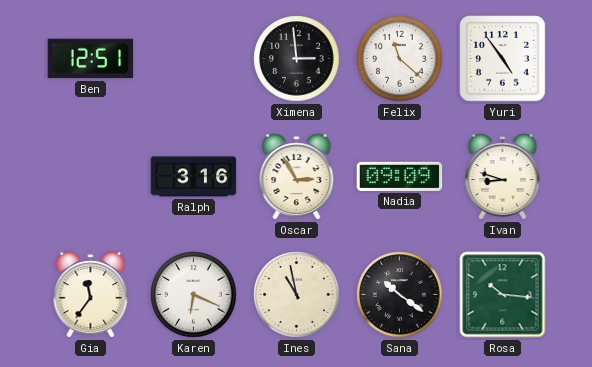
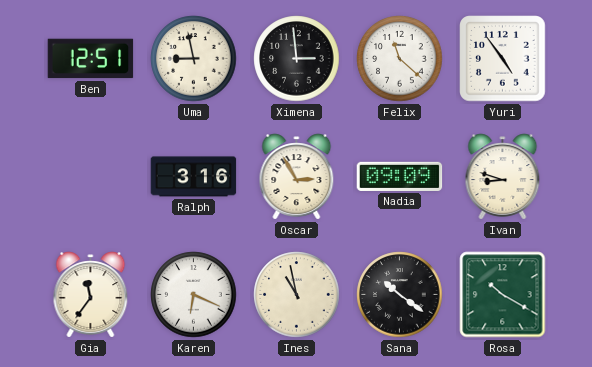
Uma: none -> 8:58
Rosa: 10:16 -> 10:20
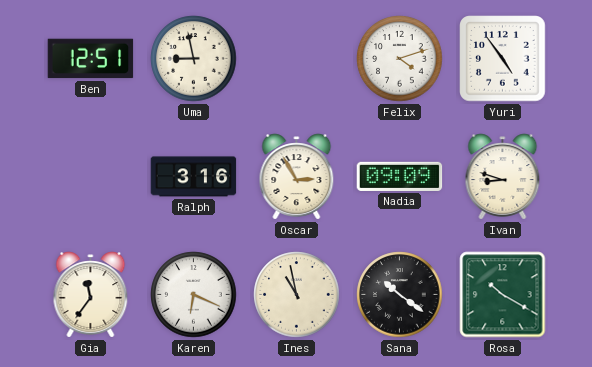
Ximena: 2:59 -> none
Felix: 11:22 -> 4:12
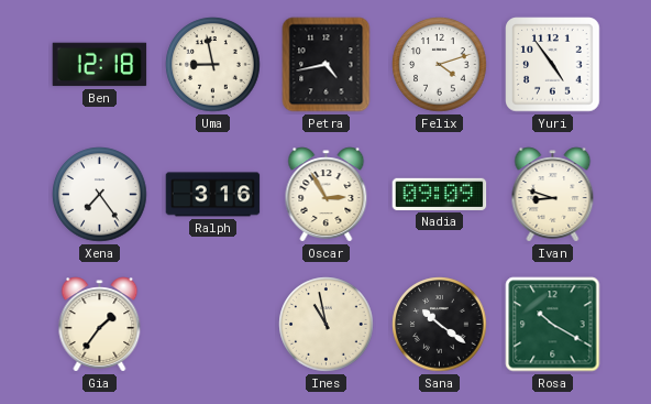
Ben: 12:51 -> 12:18
Petra: none -> 4:43
Xena: none -> 7:24
Gia: 11:36 -> 1:36
Karen: 6:19 -> none
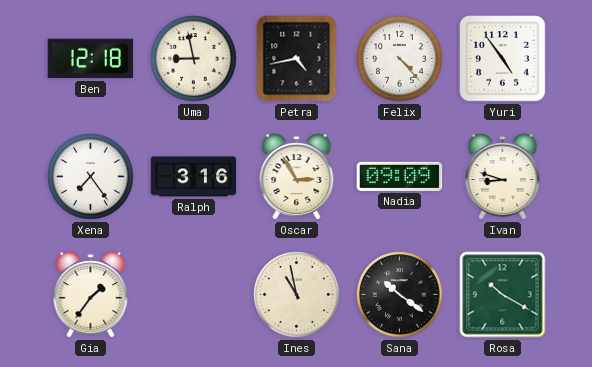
Felix: 4:12 -> 4:23
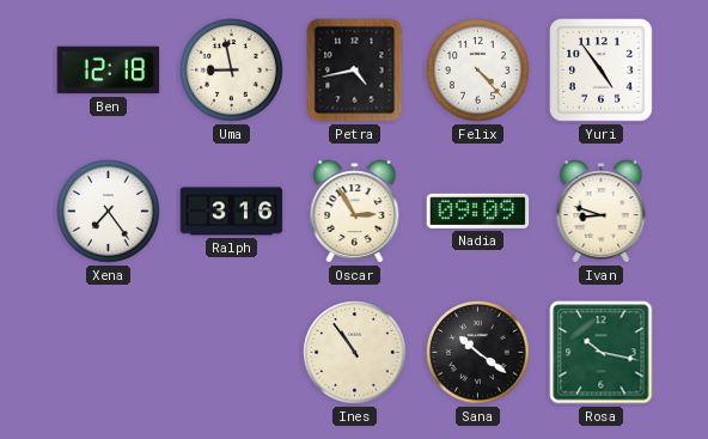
Gia: 1:36 -> none
Ines: 10:58 -> 10:54
Rosa: 10:20 -> 10:17
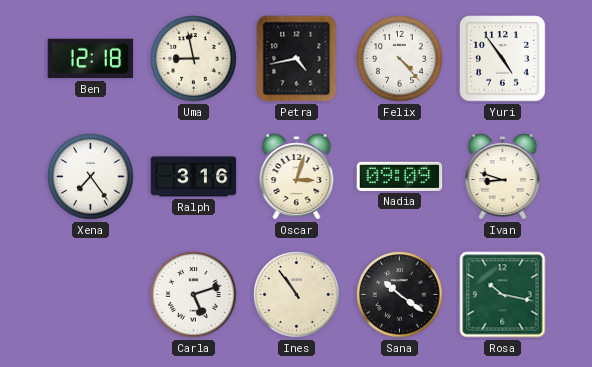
Oscar: 2:55 -> 3:03
Carla: none -> 5:12
